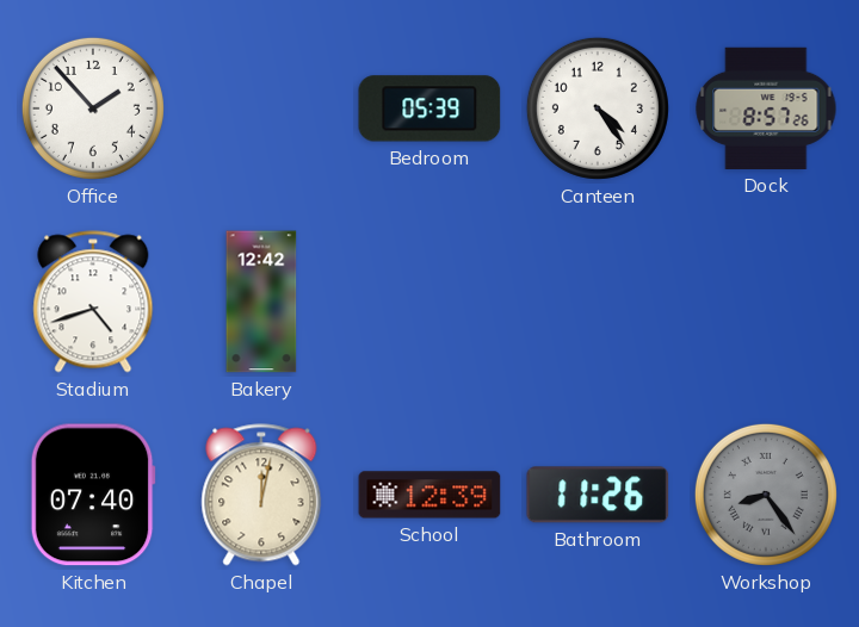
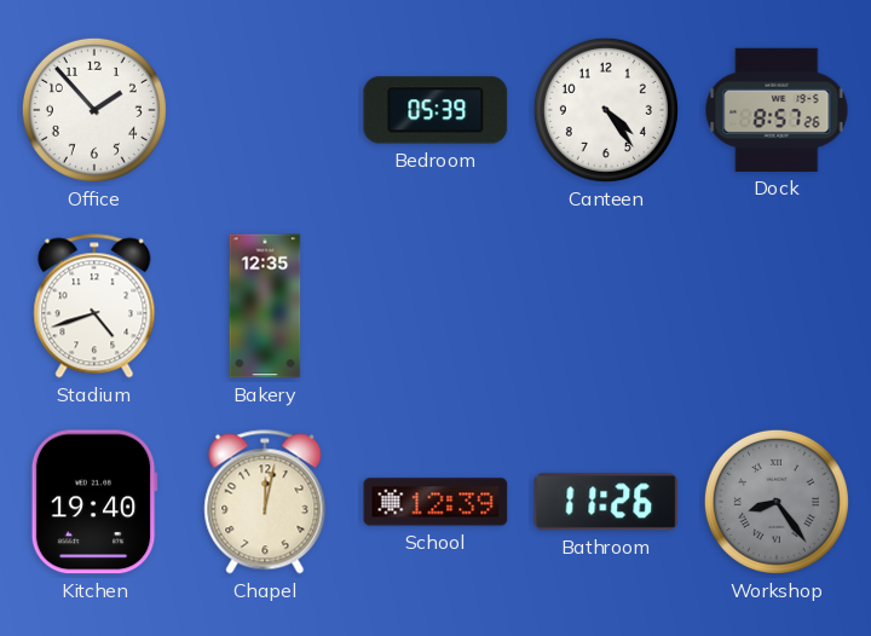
Bakery: 12:42 -> 12:35
Kitchen: 07:40 -> 19:40
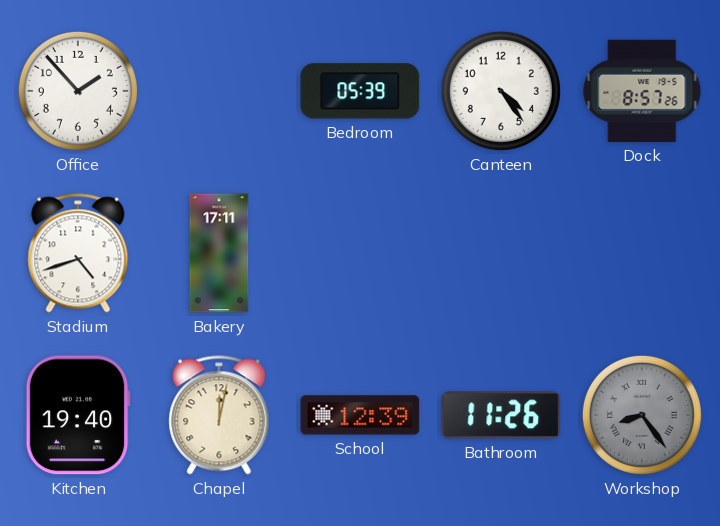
Bakery: 12:35 -> 17:11
